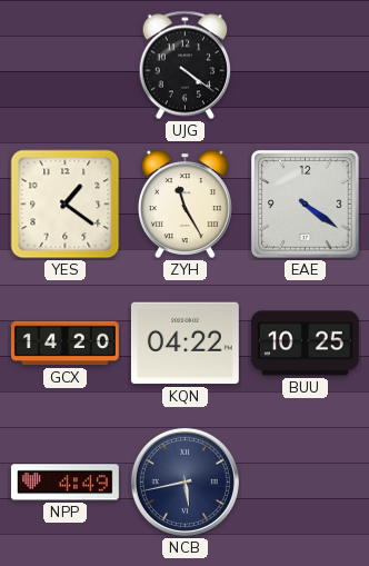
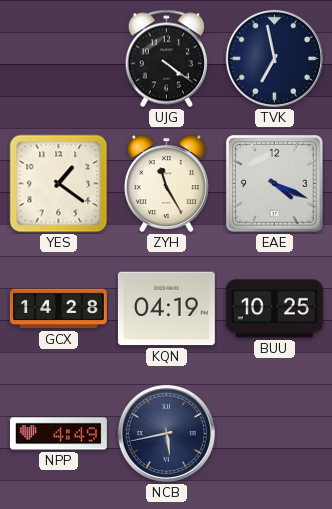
TVK: none -> 6:58
EAE: 4:21 -> 4:19
GCX: 14:20 -> 14:28
KQN: 04:22 -> 04:19
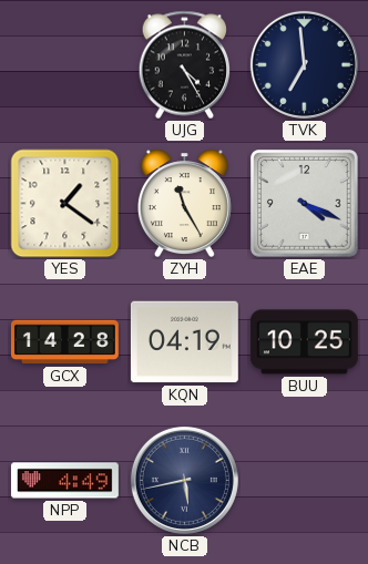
UJG: 4:21 -> 4:25
TVK: 6:58 -> 6:59
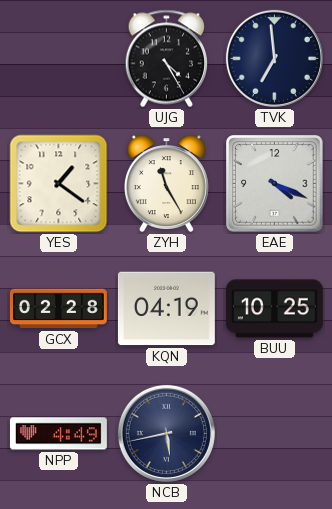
GCX: 14:28 -> 02:28
